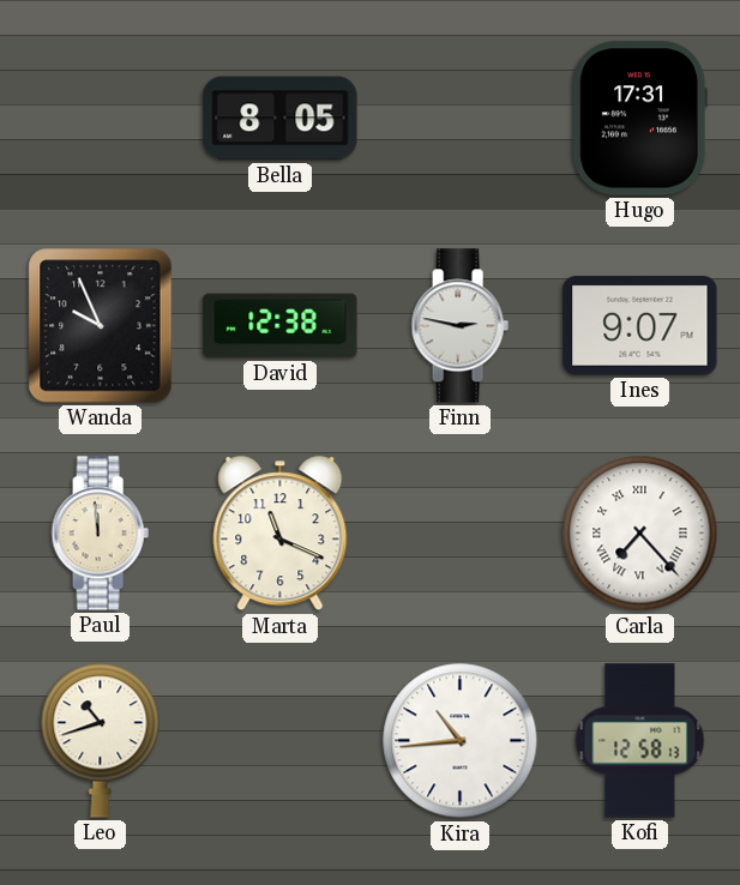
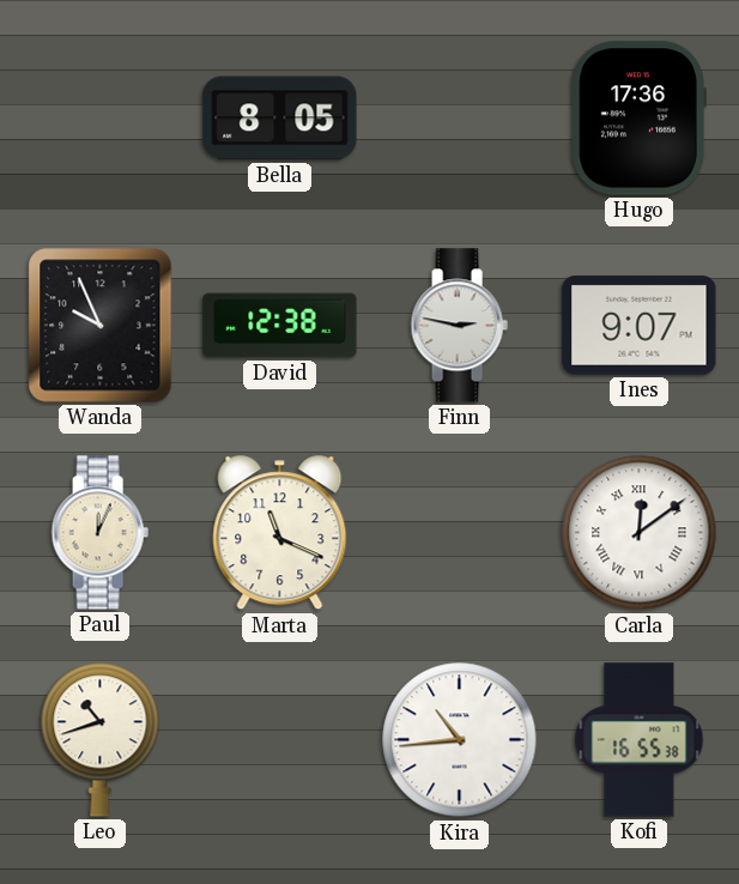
Hugo: 17:31 -> 17:36
Paul: 11:59 -> 12:04
Carla: 7:23 -> 12:09
Kofi: 12:58 -> 16:55
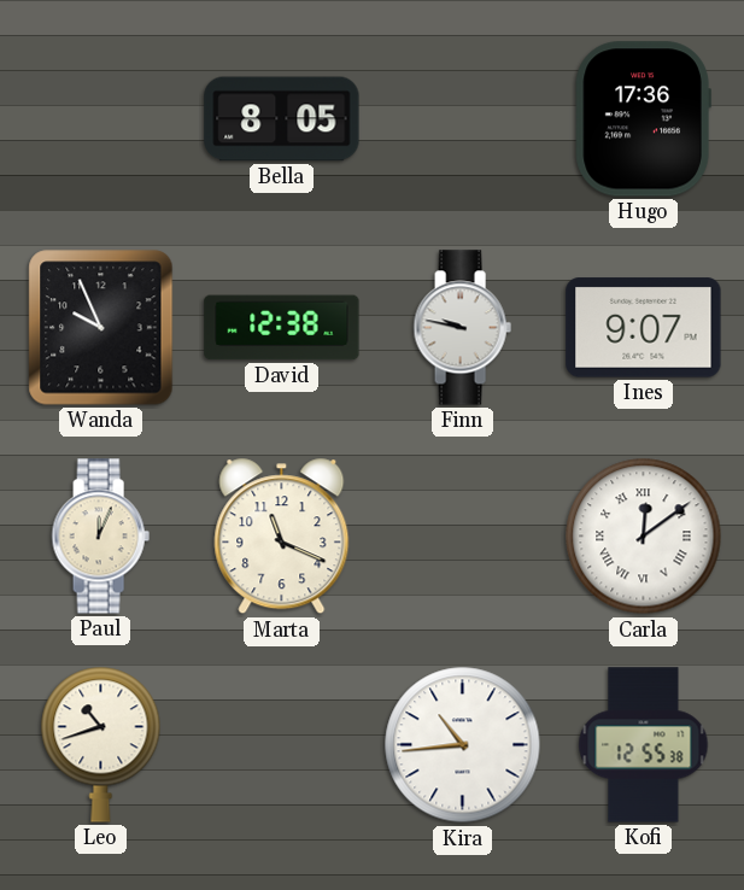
Finn: 2:47 -> 9:47
Kofi: 16:55 -> 12:55
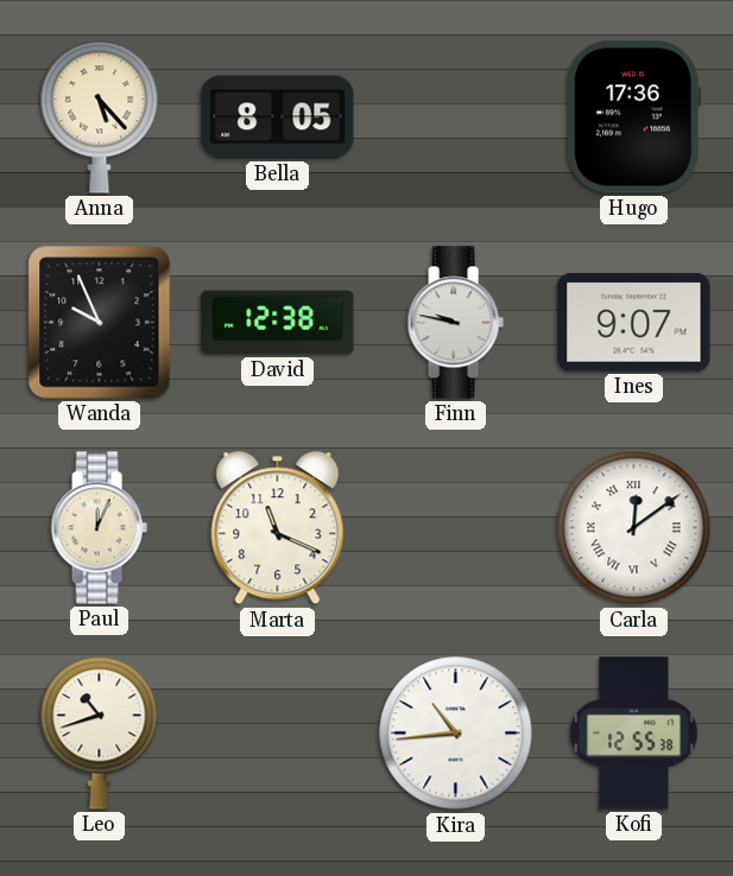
Anna: none -> 5:23
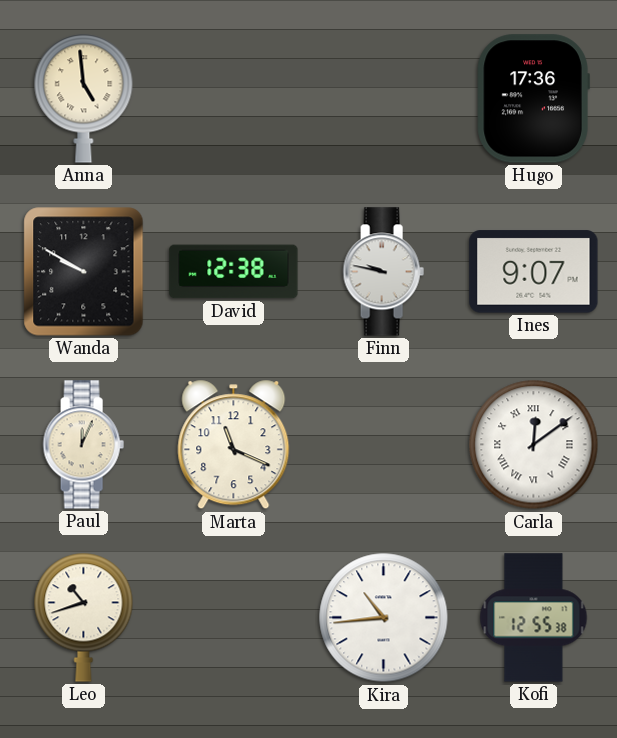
Anna: 5:23 -> 4:59
Bella: 8:05 -> none
Wanda: 9:56 -> 9:50
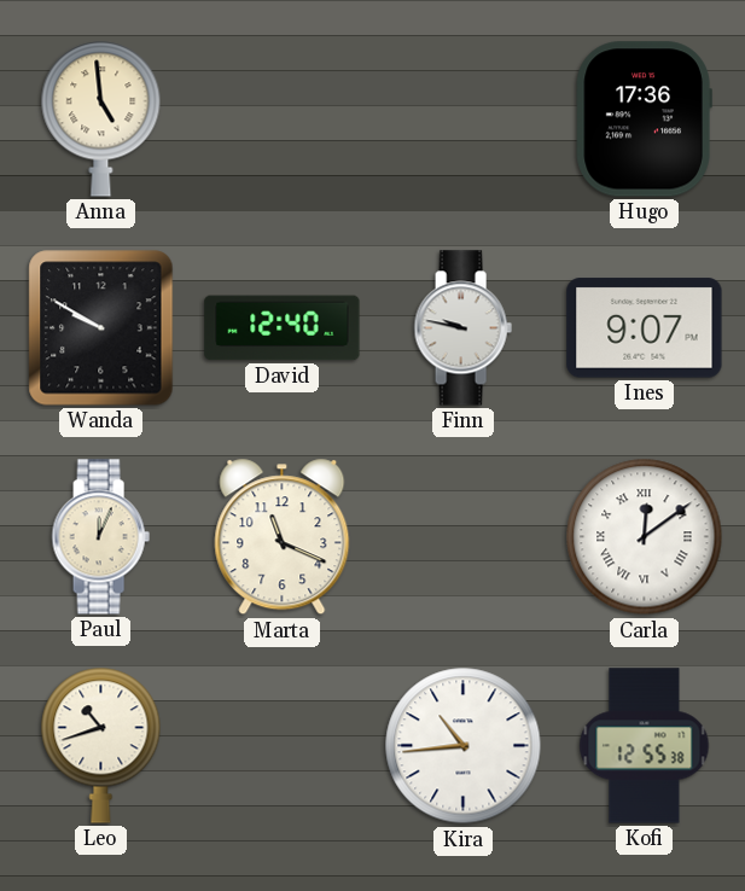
David: 12:38 -> 12:40
